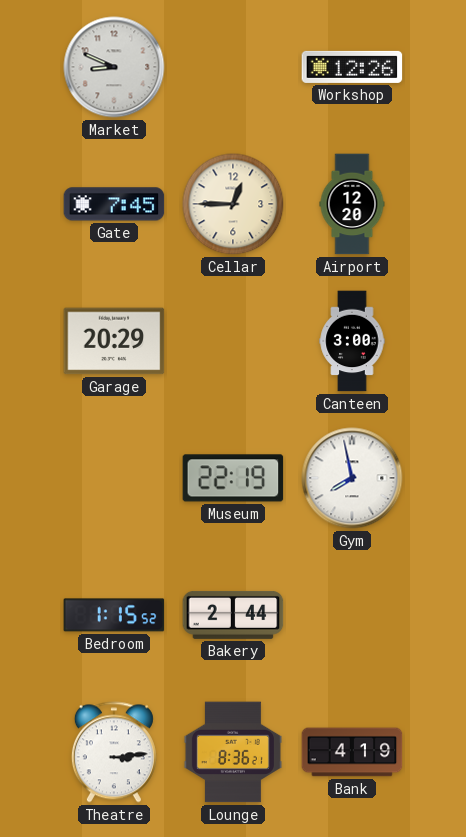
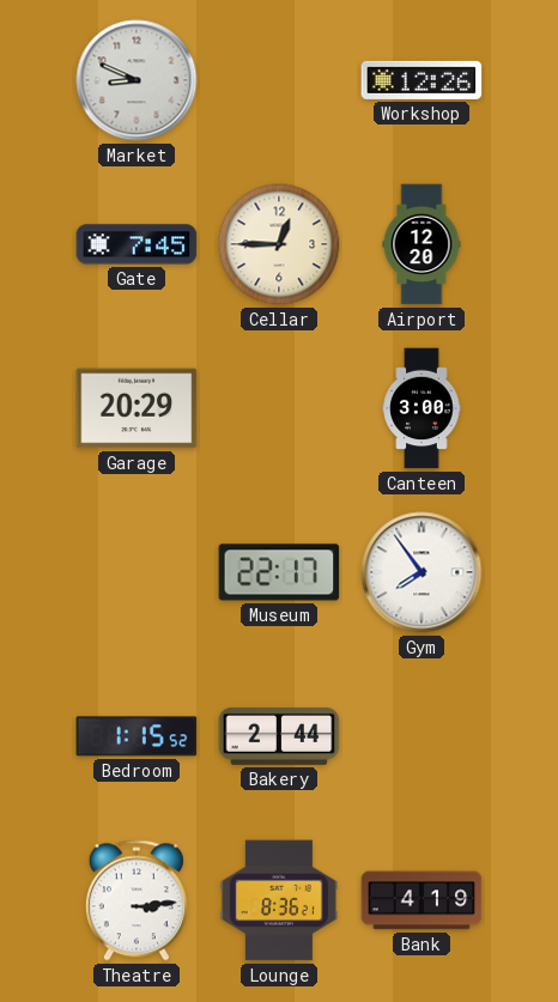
Museum: 22:19 -> 22:17
Gym: 7:58 -> 7:54
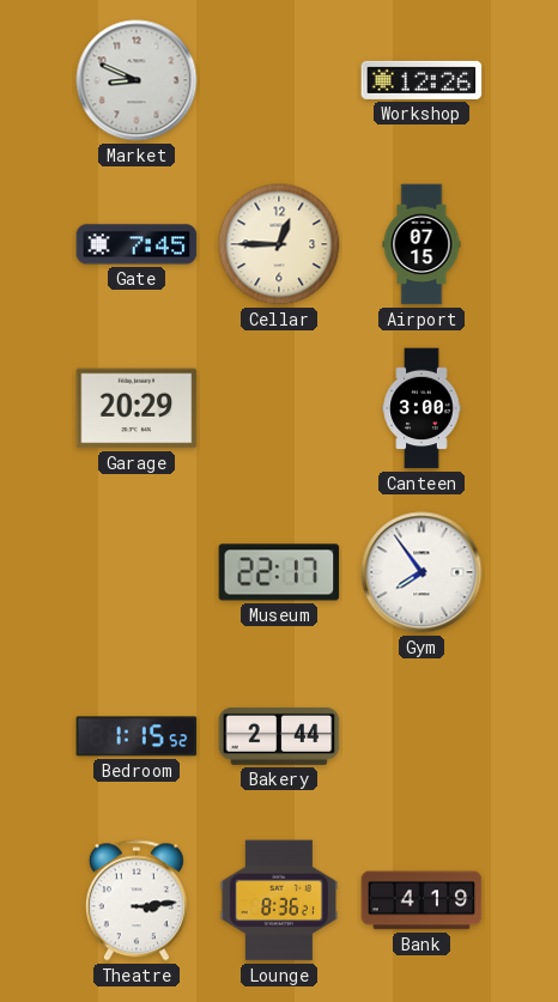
Airport: 12:20 -> 07:15
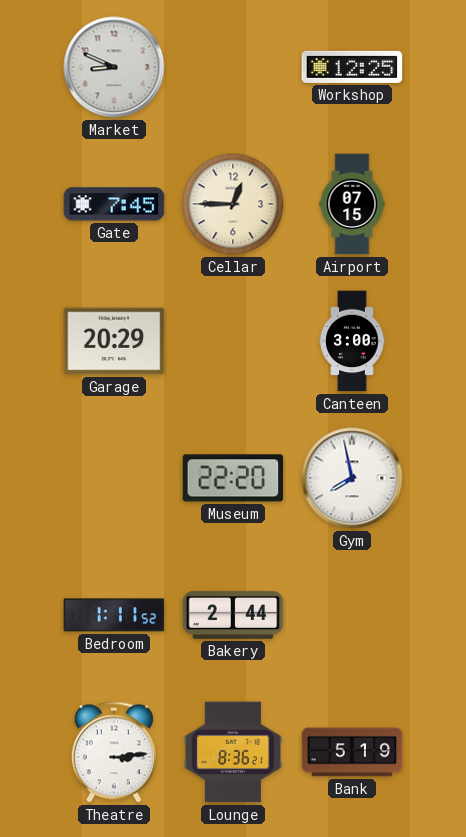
Workshop: 12:26 -> 12:25
Museum: 22:17 -> 22:20
Gym: 7:54 -> 7:58
Bedroom: 1:15 -> 1:11
Bank: 4:19 -> 5:19
